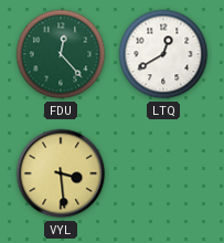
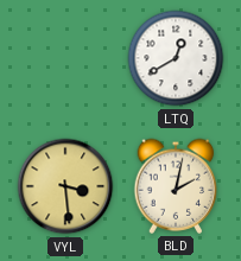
FDU: 12:23 -> none
BLD: none -> 2:02
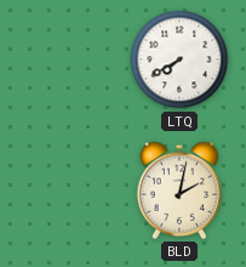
LTQ: 12:40 -> 7:40
VYL: 3:29 -> none
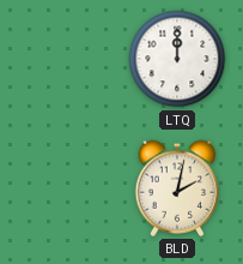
LTQ: 7:40 -> 12:00
